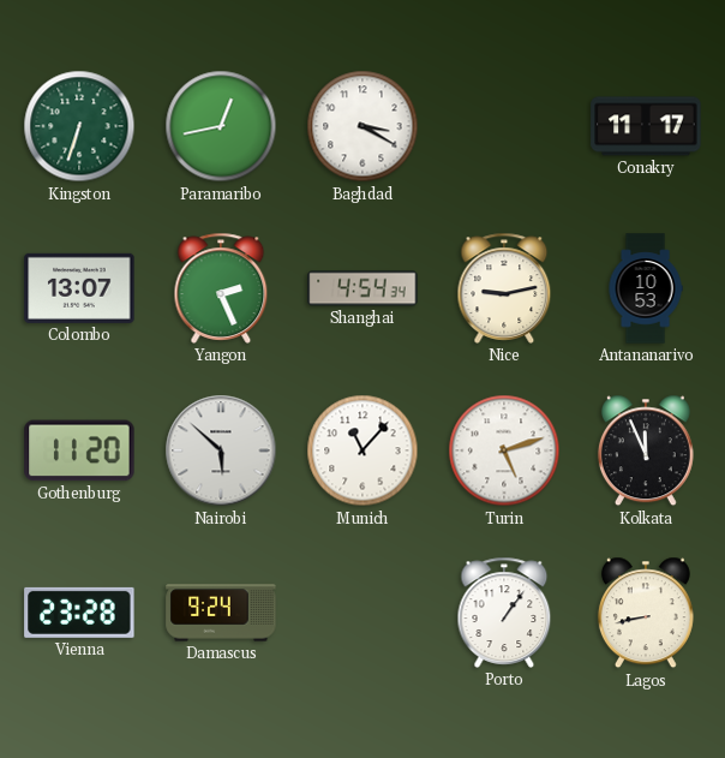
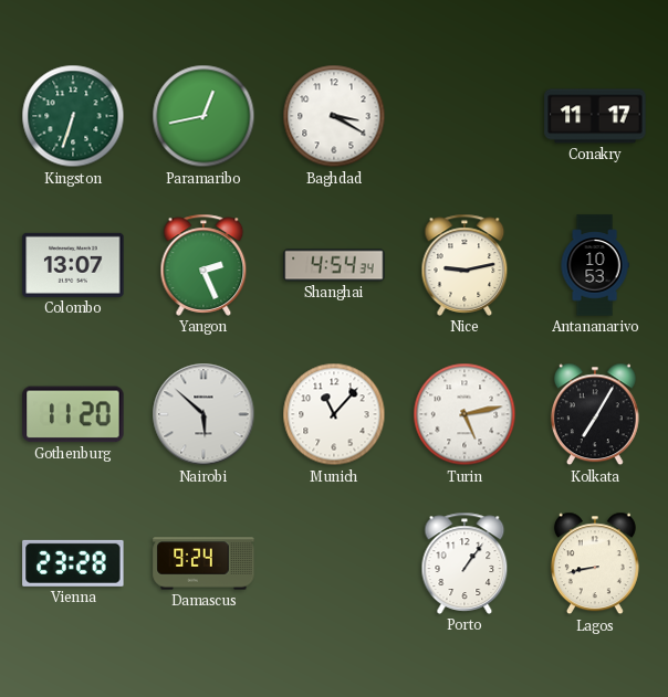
Turin: 5:12 -> 5:13
Kolkata: 11:56 -> 7:05
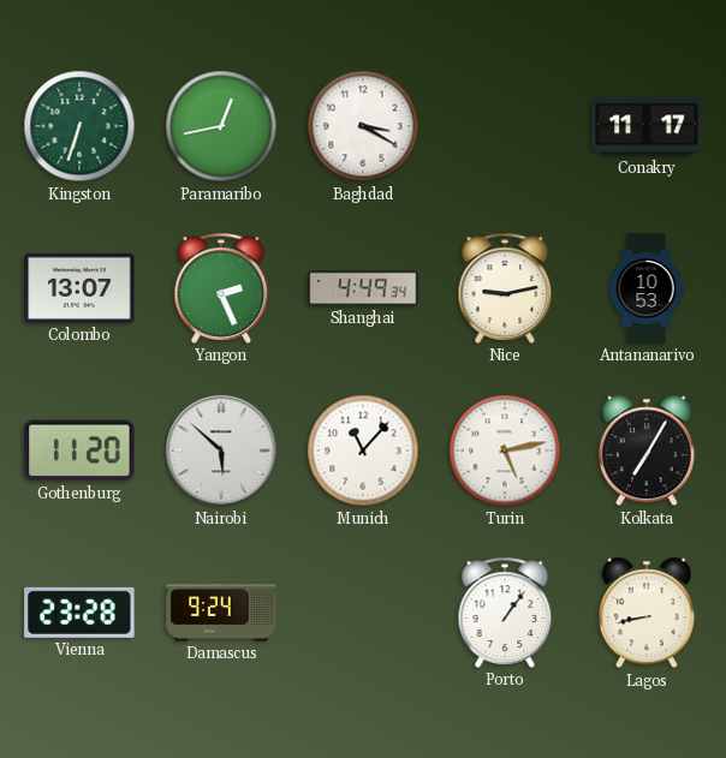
Shanghai: 4:54 -> 4:49
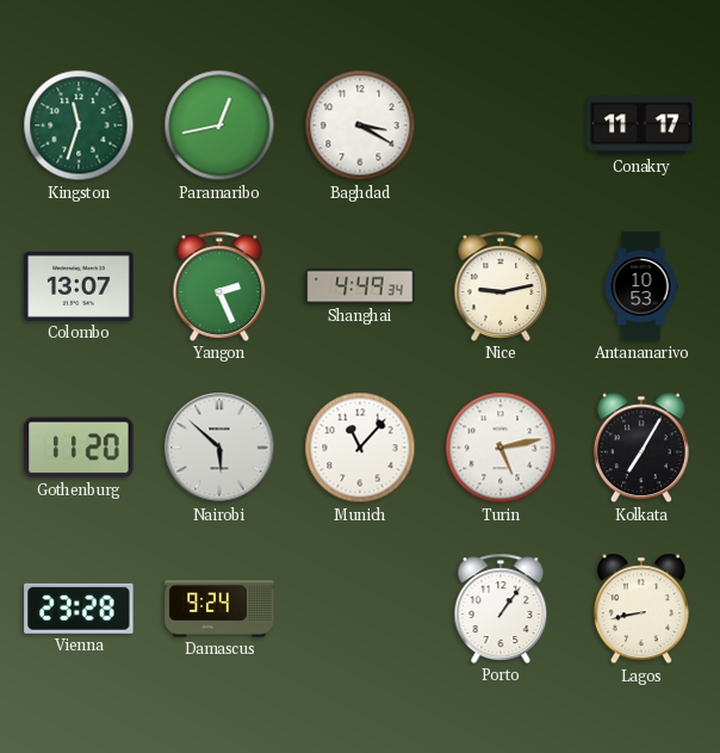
Kingston: 6:33 -> 11:33
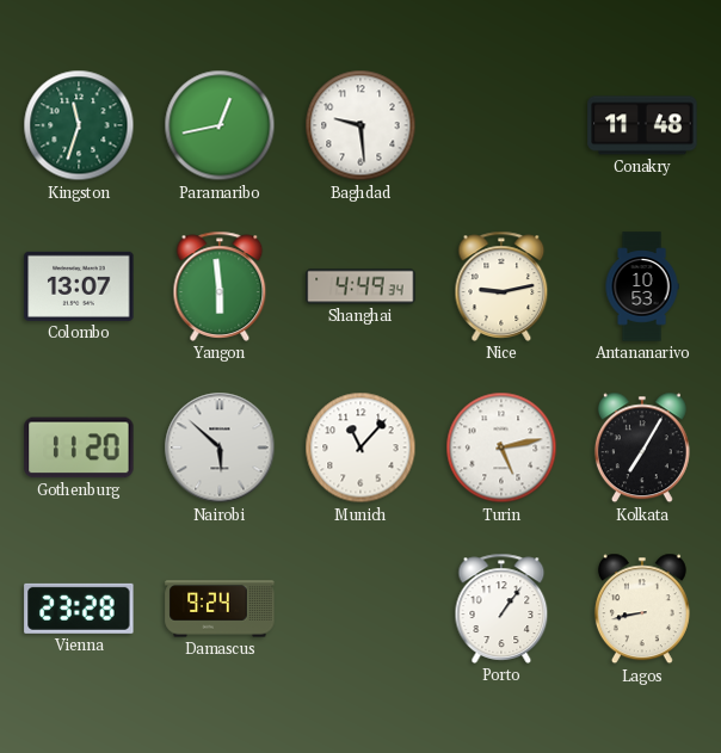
Baghdad: 3:20 -> 9:29
Conakry: 11:17 -> 11:48
Yangon: 2:26 -> 5:59
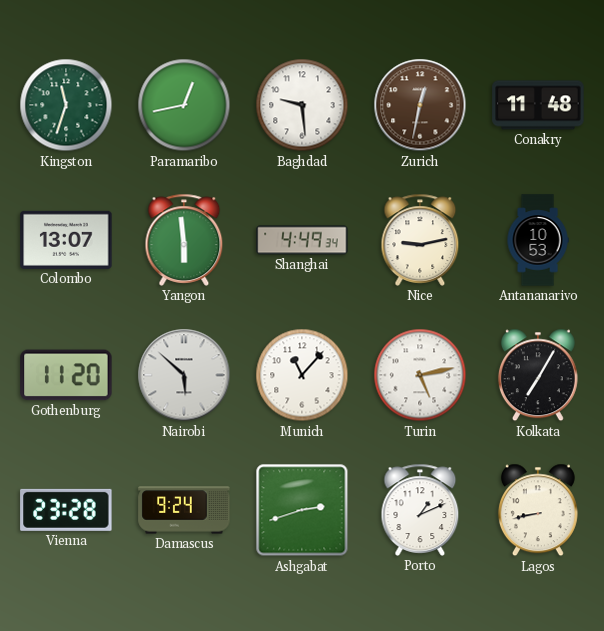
Zurich: none -> 12:32
Ashgabat: none -> 2:42
Porto: 1:06 -> 1:11
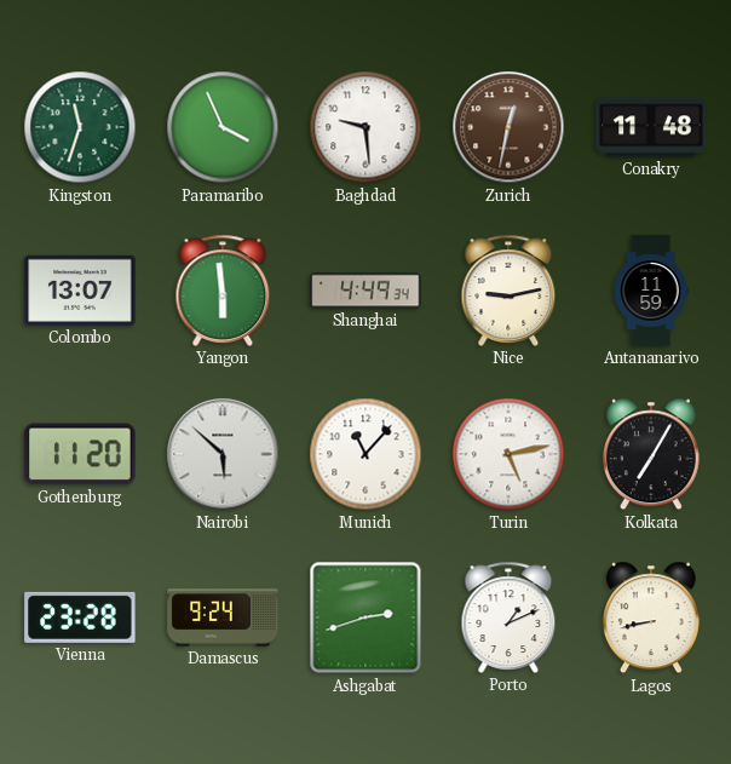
Paramaribo: 12:43 -> 3:56
Antananarivo: 10:53 -> 11:59
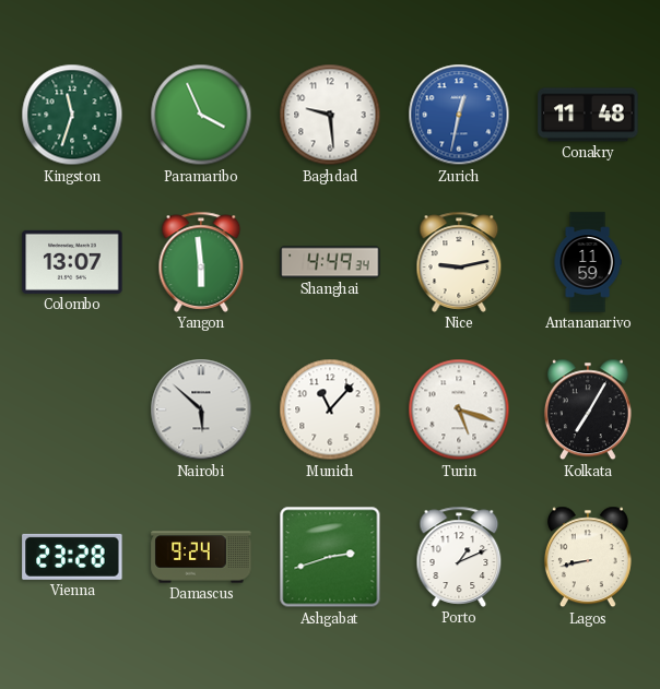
Zurich dial: brown -> blue
Gothenburg: 11:20 -> none
Turin: 5:13 -> 5:18
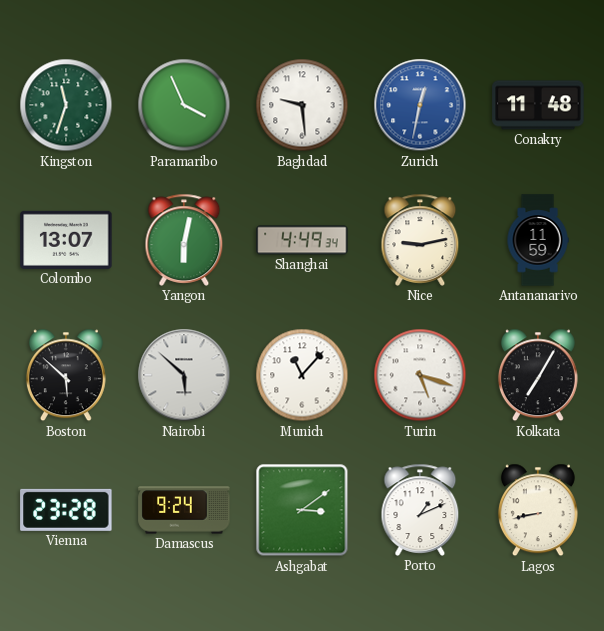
Yangon: 5:59 -> 6:02
Boston: none -> 5:52
Ashgabat: 2:42 -> 3:09
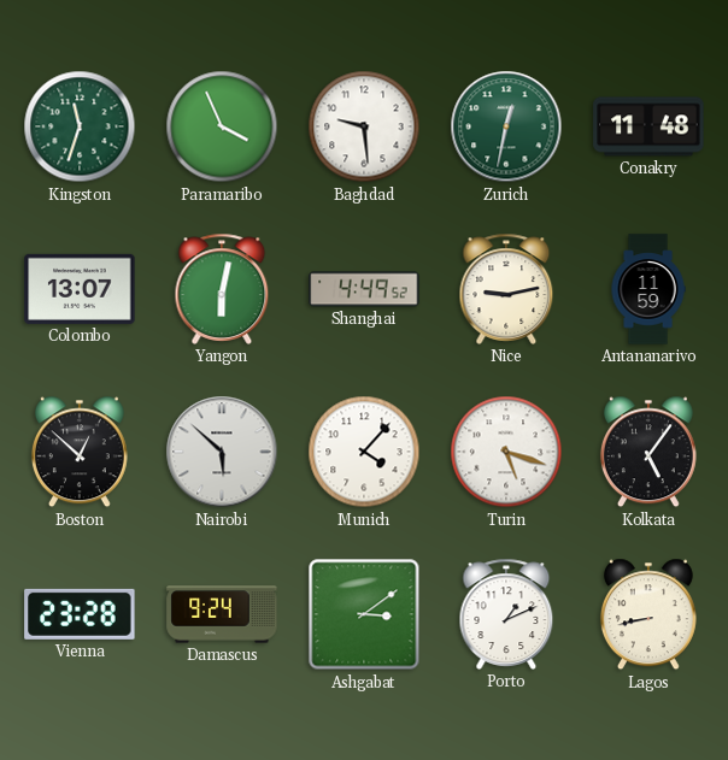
Zurich dial: blue -> green
Shanghai: 4:49:34 -> 4:49:52
Boston: 5:52 -> 12:52
Munich: 11:07 -> 4:07
Kolkata: 7:05 -> 5:06
